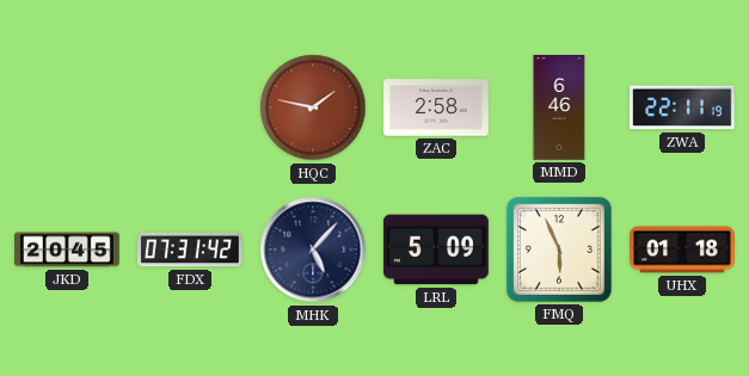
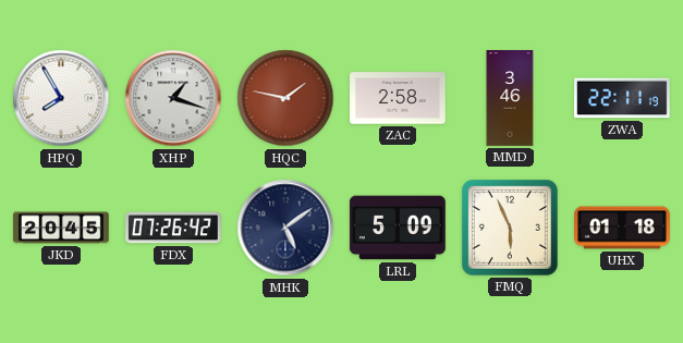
HPQ: none -> 7:55
XHP: none -> 1:18
MMD: 6:46 -> 3:46
FDX: 07:31 -> 07:26
MHK: 5:07 -> 5:09
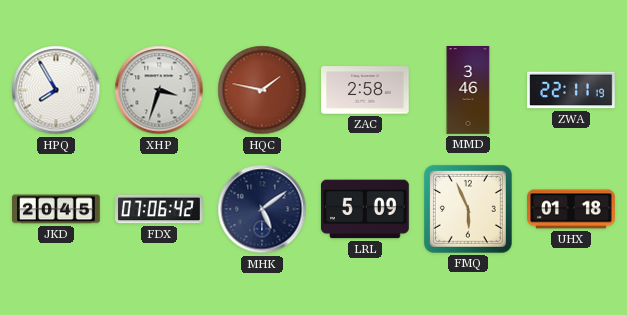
XHP: 1:18 -> 3:33
FDX: 07:26 -> 07:06
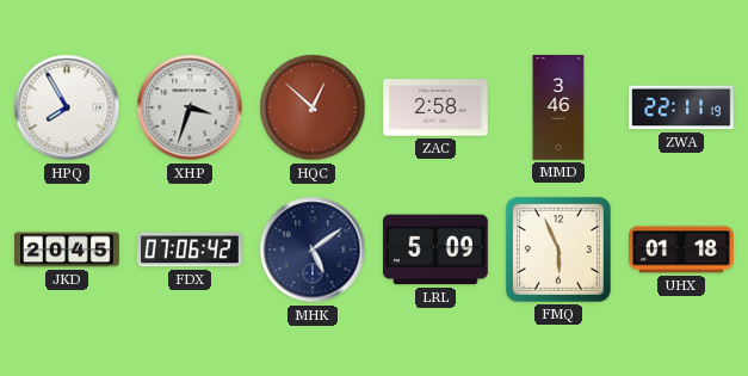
HQC: 1:47 -> 12:52
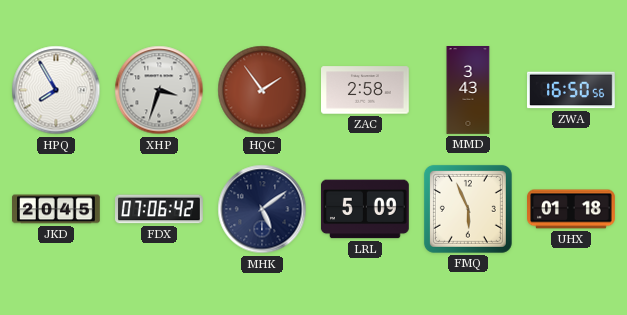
HQC: 12:52 -> 1:54
MMD: 3:46 -> 3:43
ZWA: 22:11 -> 16:50
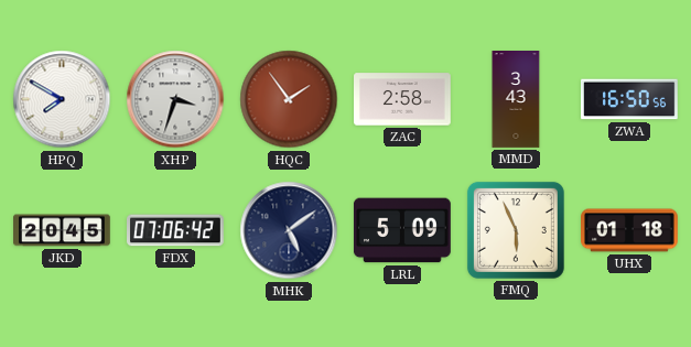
HPQ: 7:55 -> 7:50
